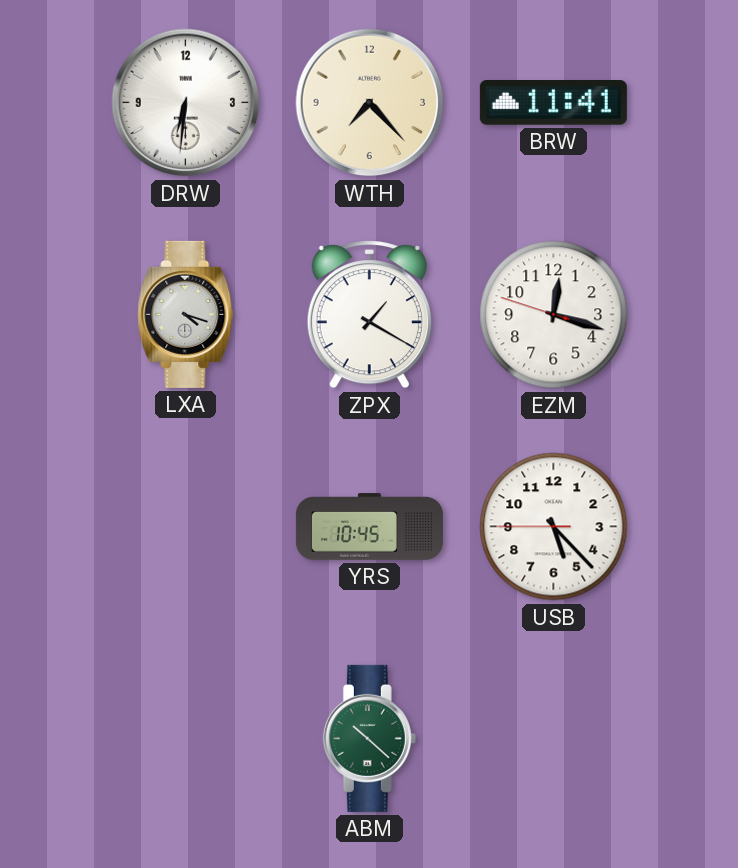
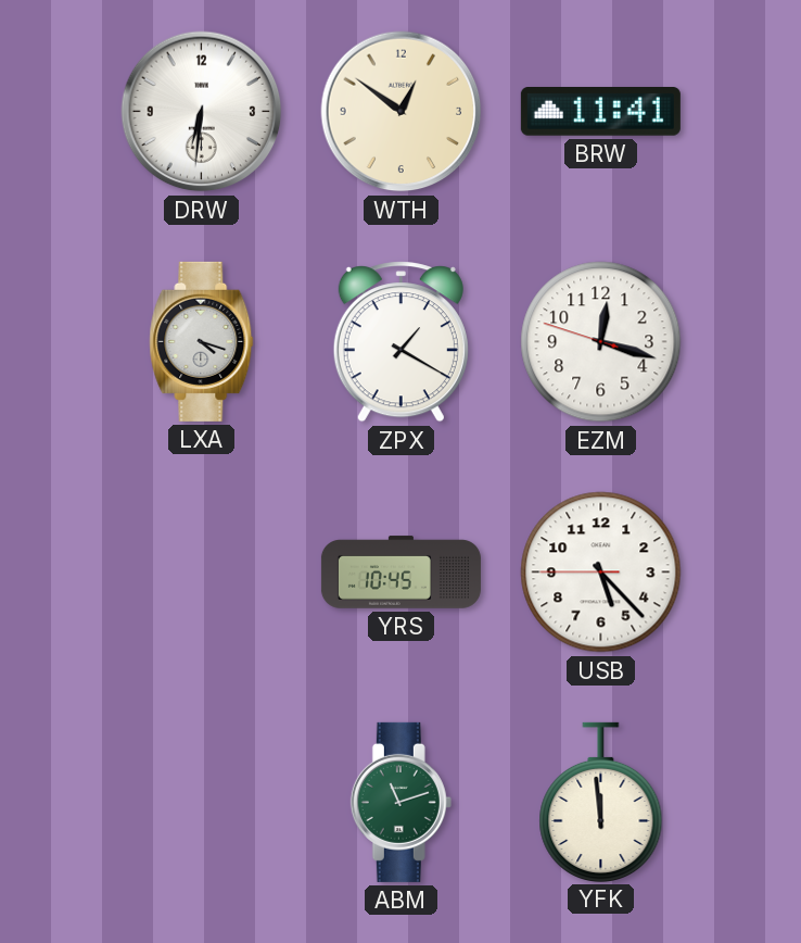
WTH: 7:23 -> 12:51
ABM: 10:22 -> 11:12
YFK: none -> 11:59
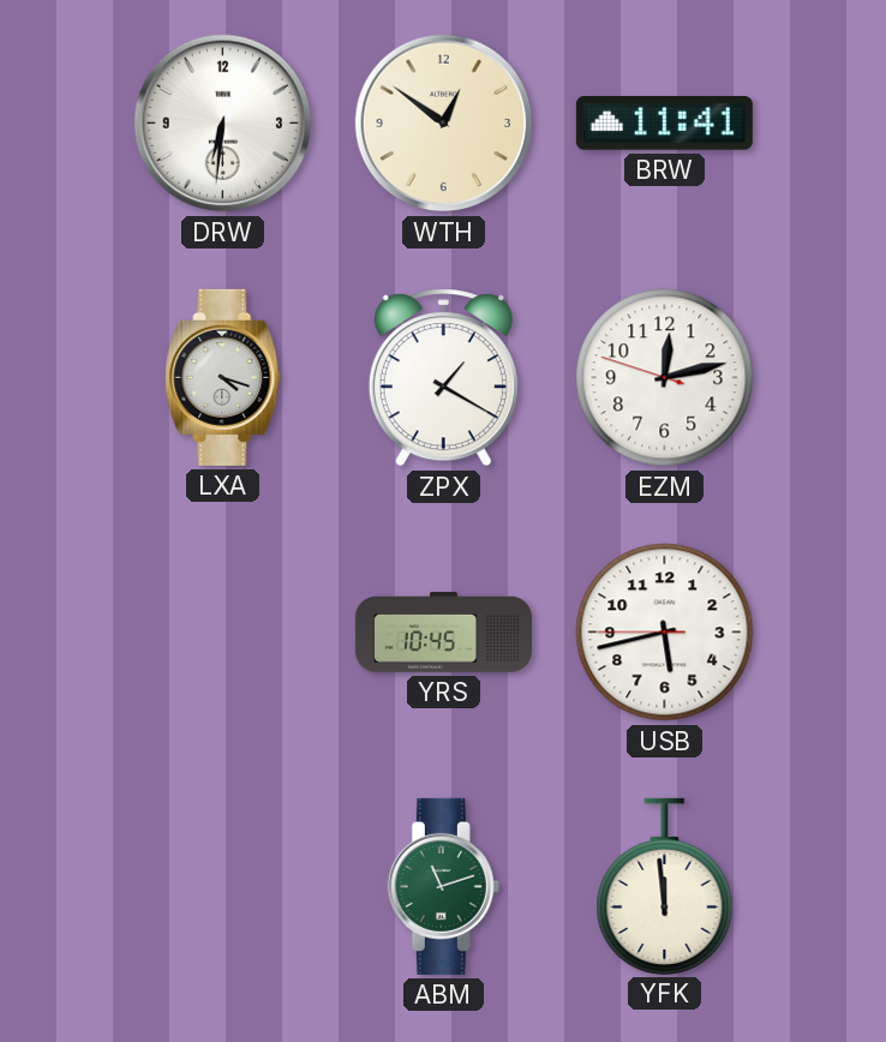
EZM: 12:17 -> 12:12
USB: 5:22 -> 5:42
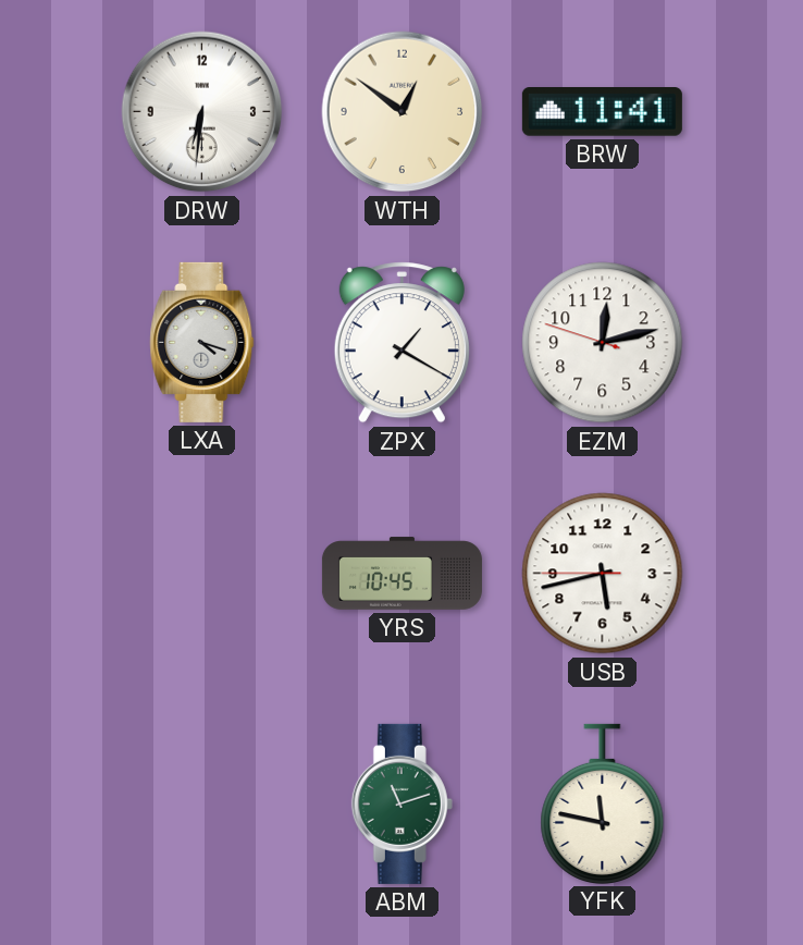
YFK: 11:59 -> 11:47
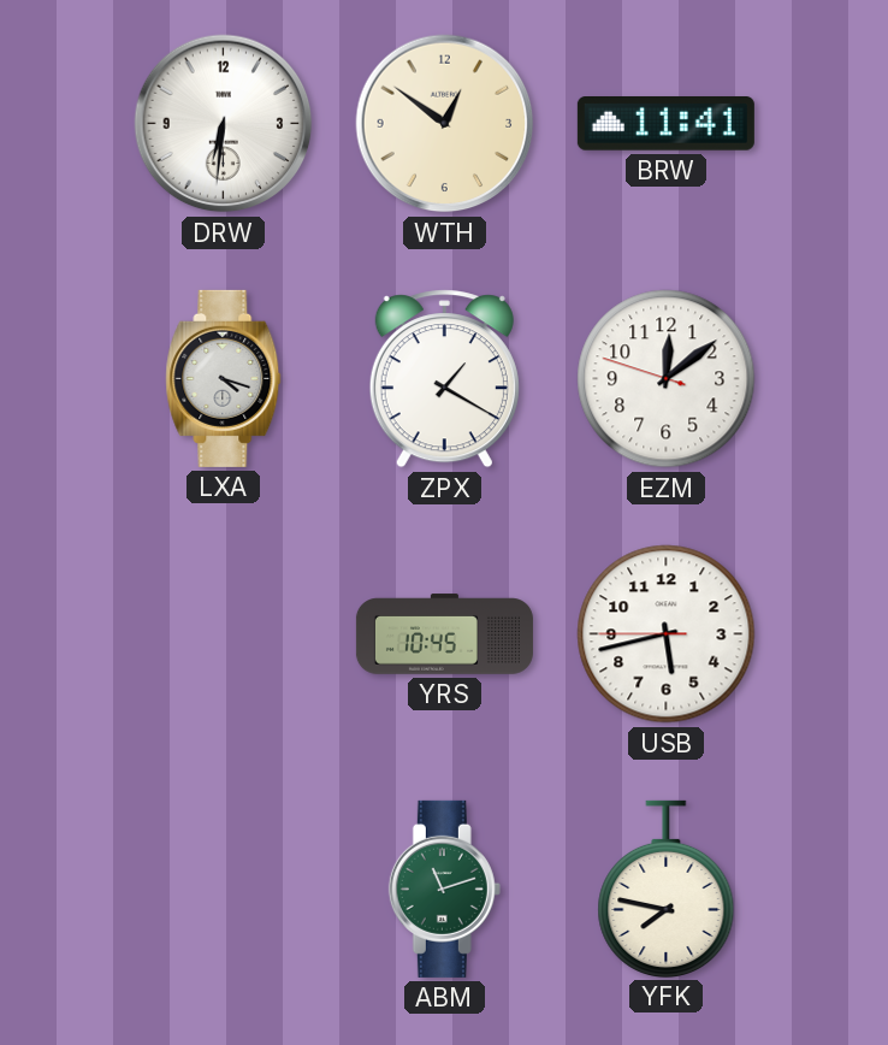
EZM: 12:12 -> 12:08
YFK: 11:47 -> 7:47
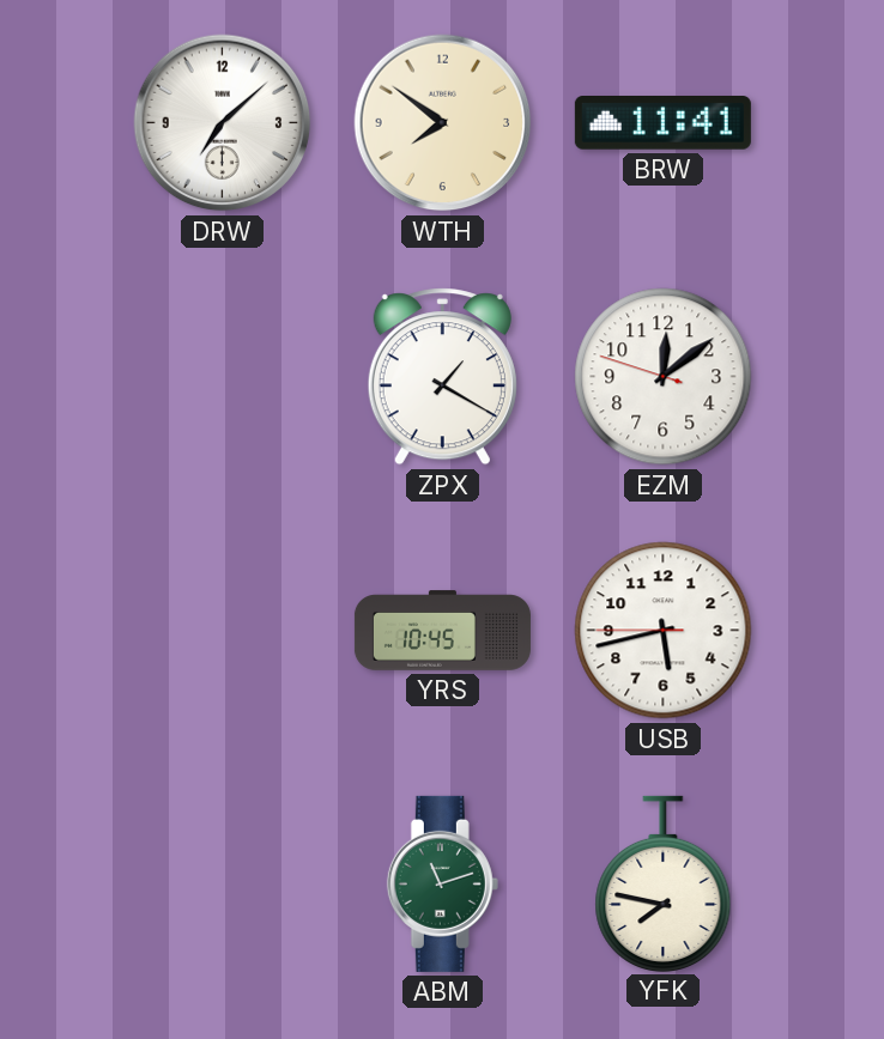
DRW: 6:31 -> 7:08
WTH: 12:51 -> 7:51
LXA: 4:18 -> none
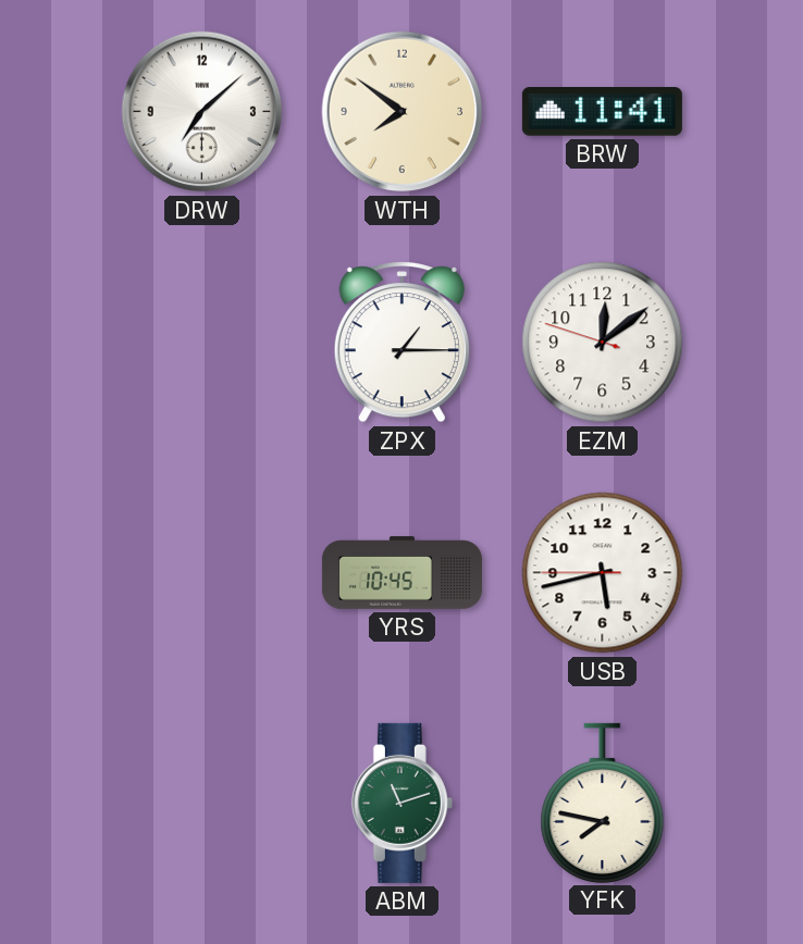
ZPX: 1:20 -> 1:15
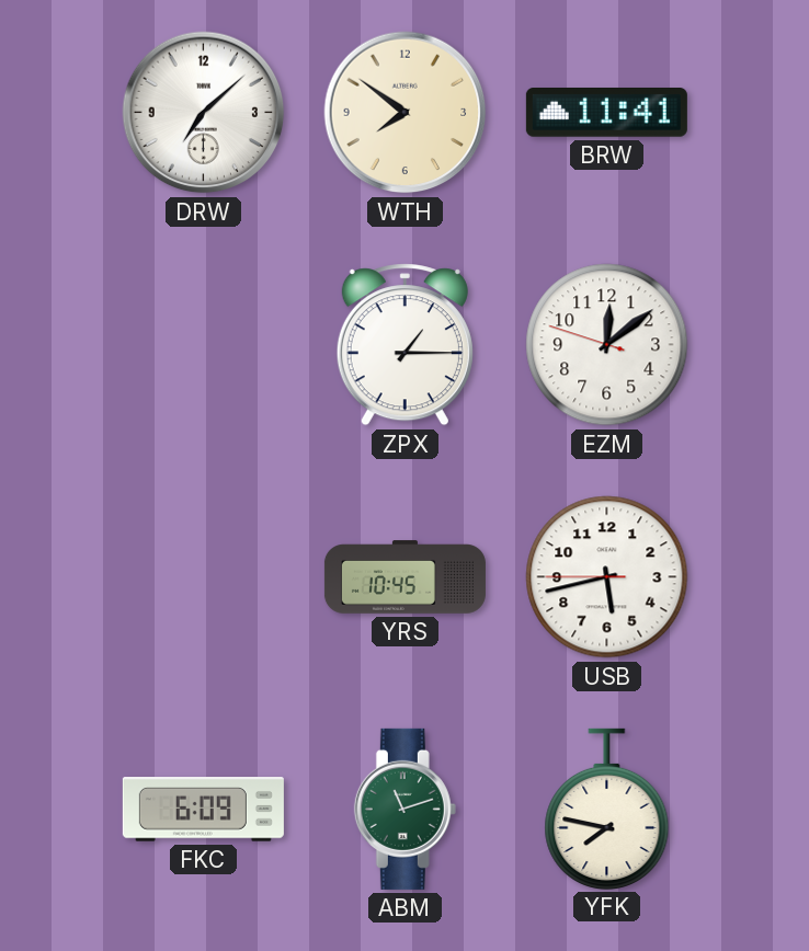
FKC: none -> 6:09
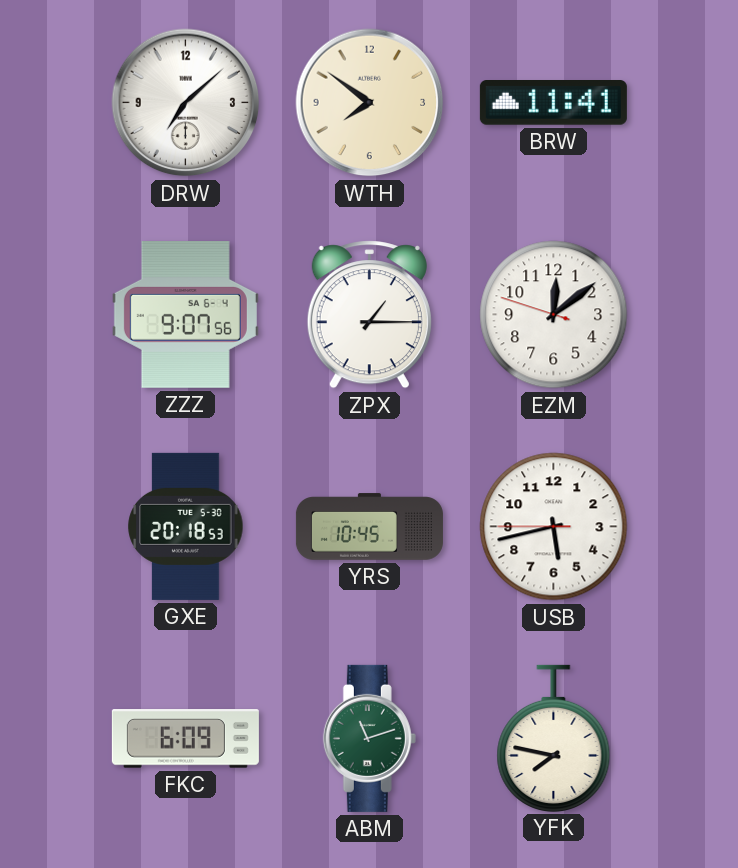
ZZZ: none -> 9:07
GXE: none -> 20:18
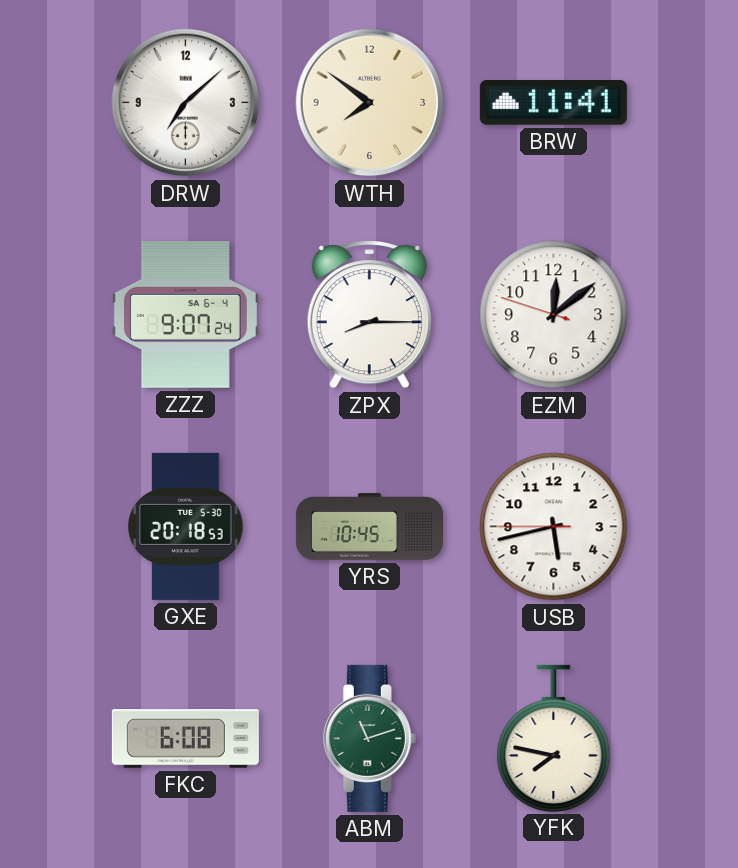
ZZZ: 9:07:56 -> 9:07:24
ZPX: 1:15 -> 8:15
FKC: 6:09 -> 6:08
